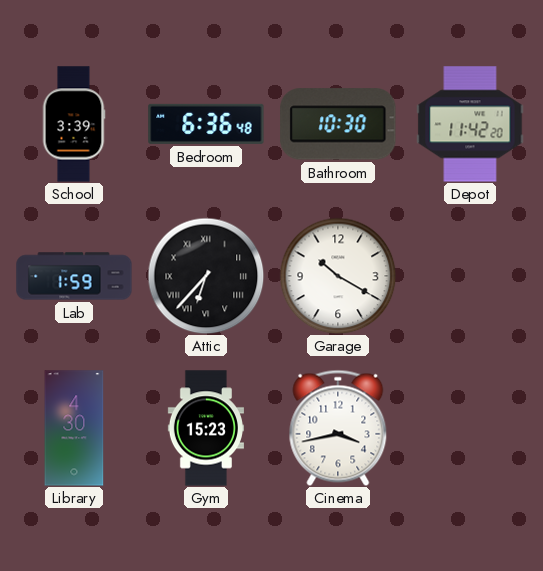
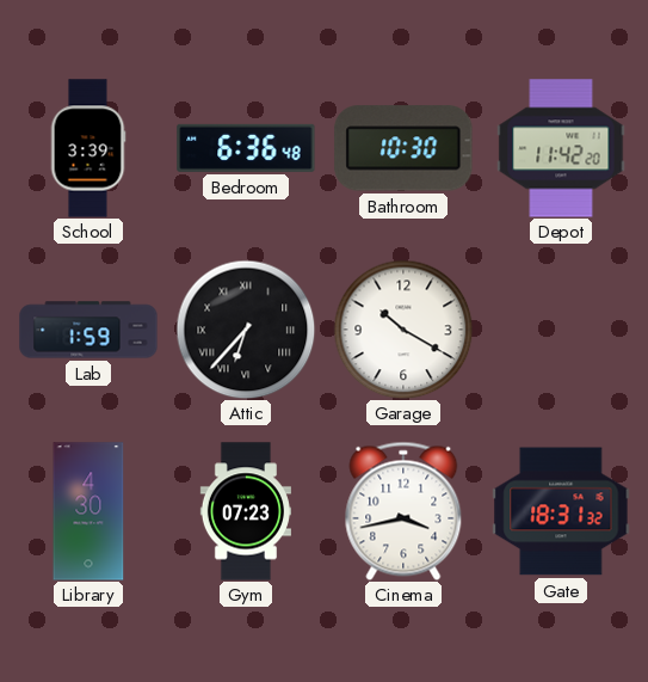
Gym: 15:23 -> 07:23
Gate: none -> 18:31
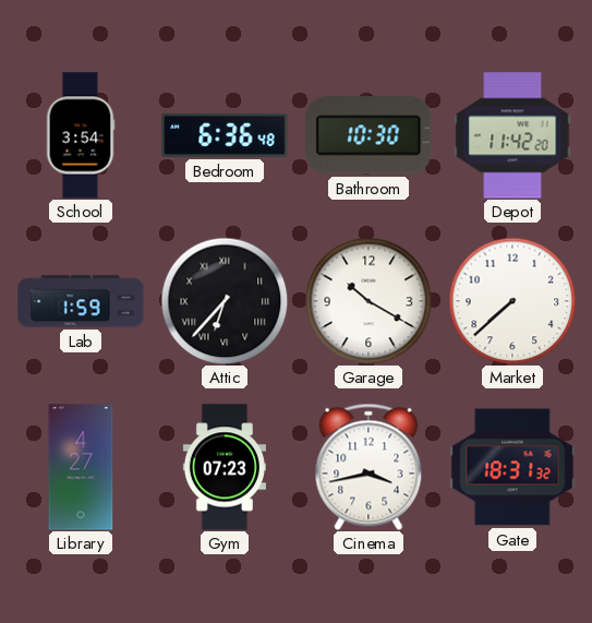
School: 3:39 -> 3:54
Market: none -> 7:38
Library: 4:30 -> 4:27
